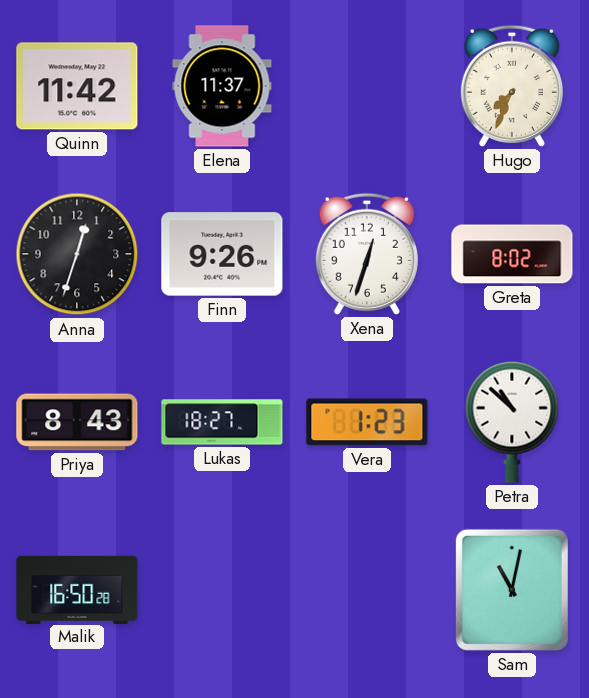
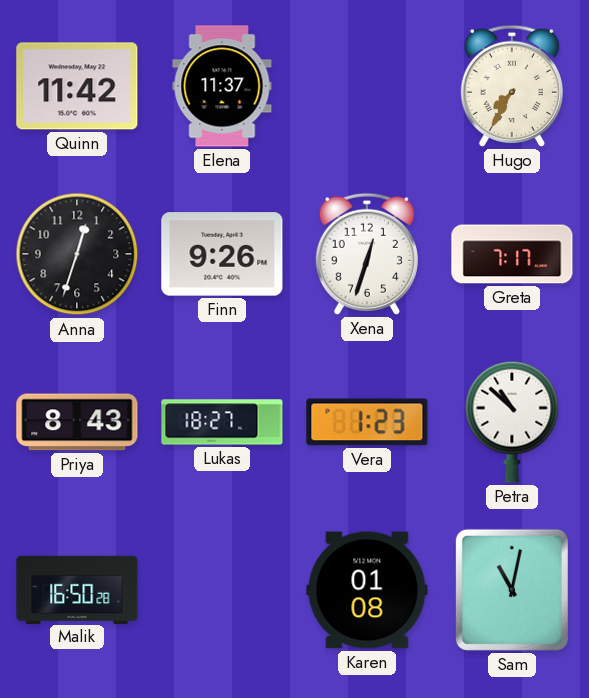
Hugo: 7:34 -> 7:35
Greta: 8:02 -> 7:17
Karen: none -> 01:08
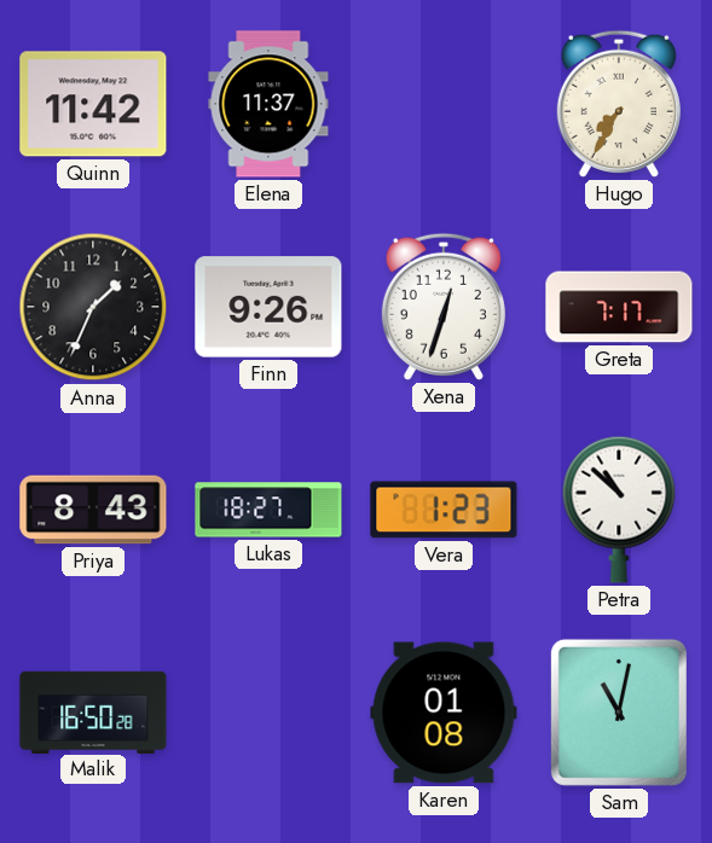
Anna: 12:33 -> 1:34
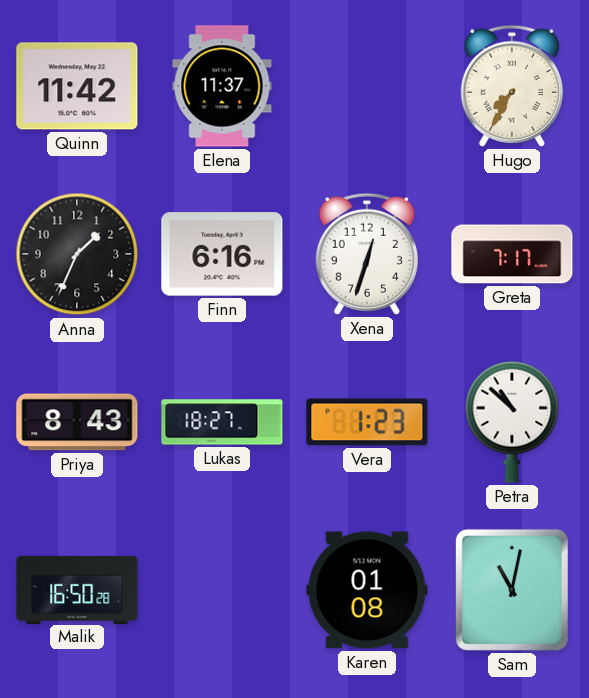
Finn: 9:26 -> 6:16
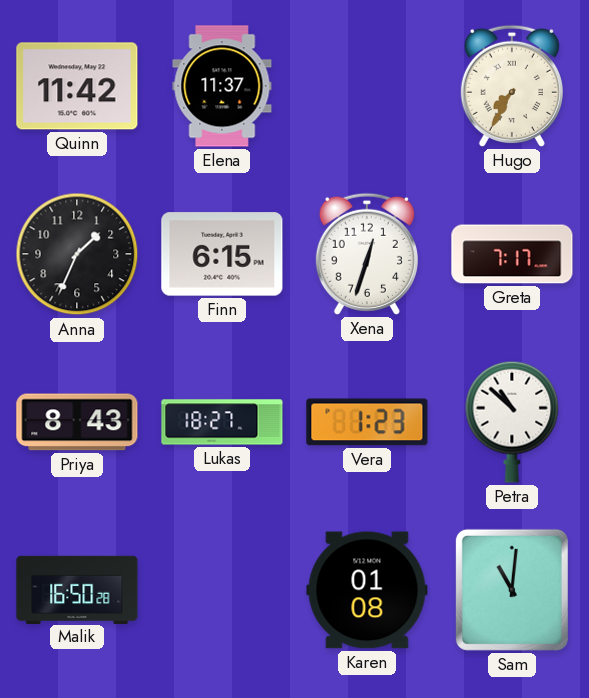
Finn: 6:16 -> 6:15
Sam: 11:02 -> 11:01
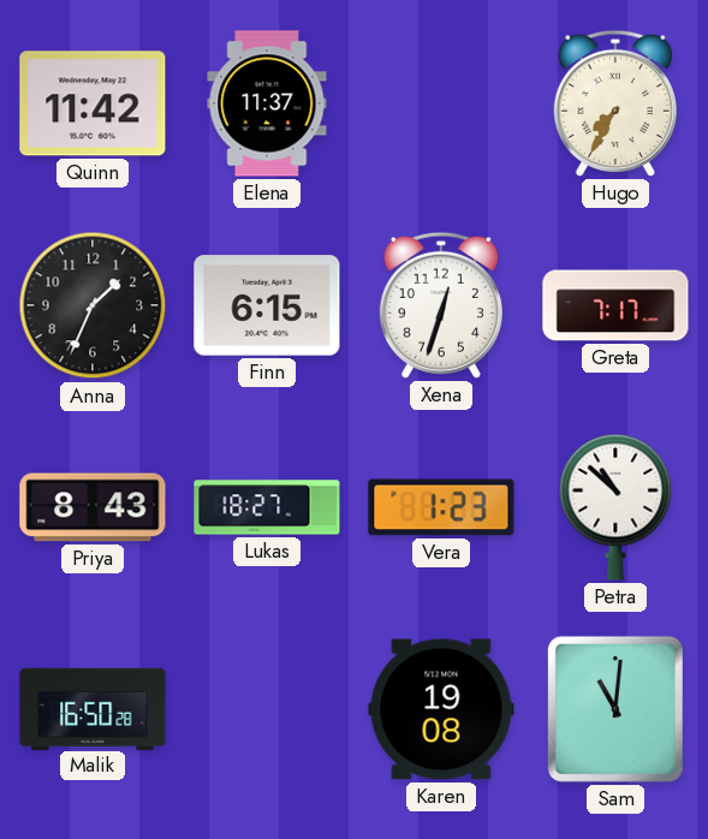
Karen: 01:08 -> 19:08
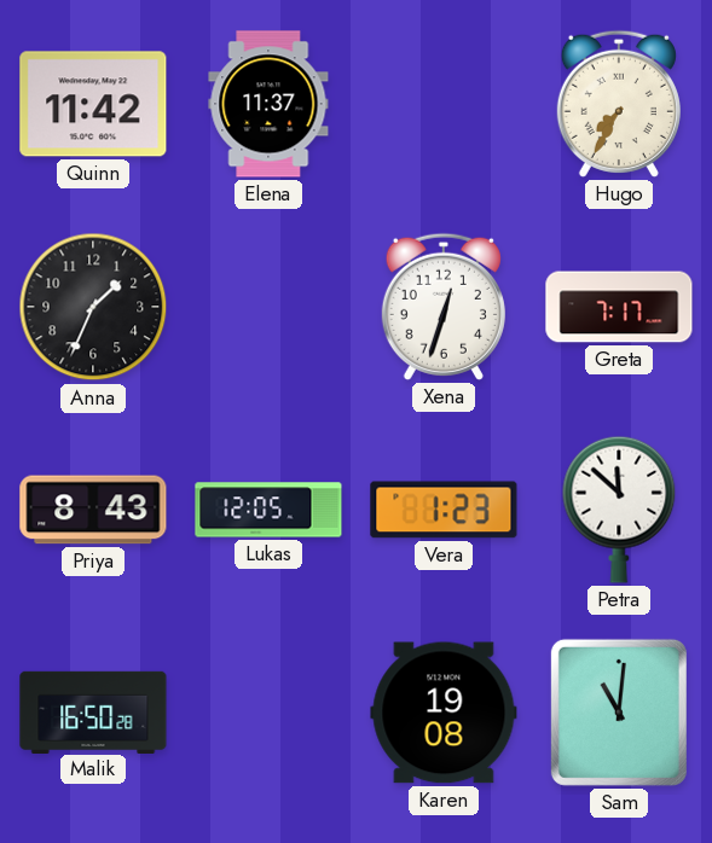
Finn: 6:15 -> none
Lukas: 18:27 -> 12:05
Petra: 10:52 -> 11:52
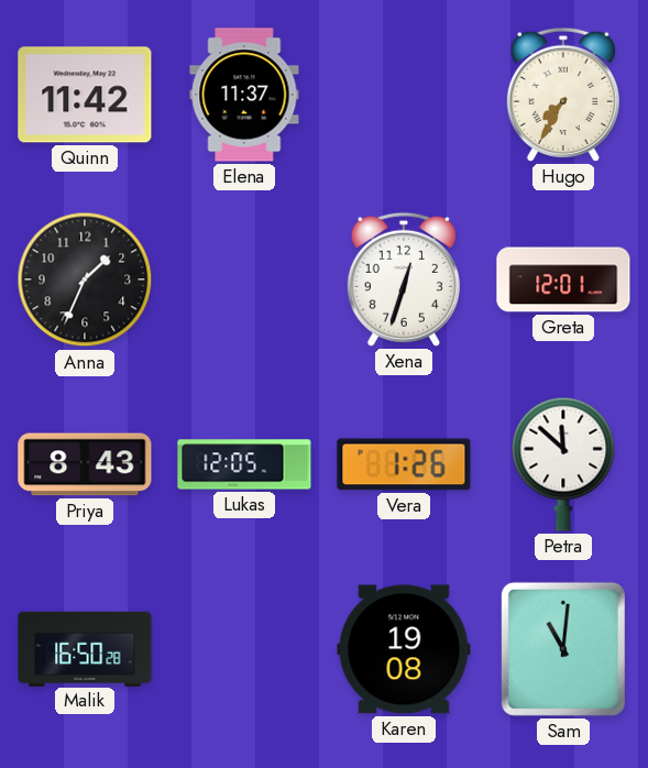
Greta: 7:17 -> 12:01
Vera: 1:23 -> 1:26
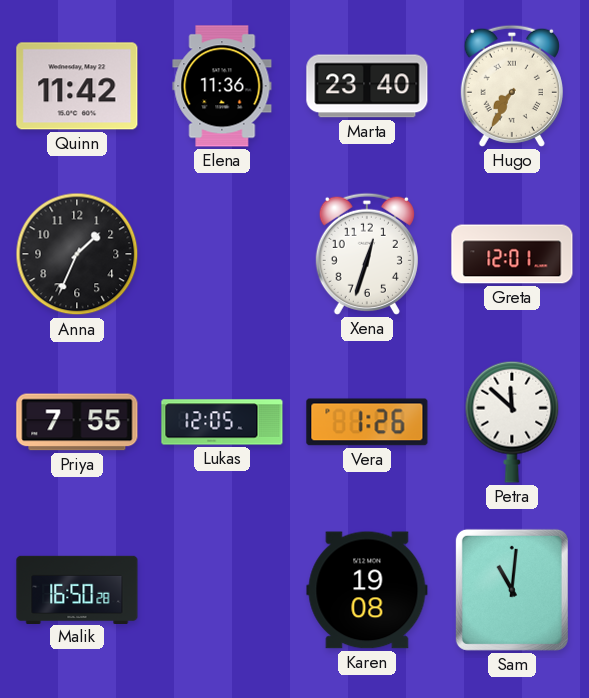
Elena: 11:37 -> 11:36
Marta: none -> 23:40
Priya: 8:43 -> 7:55
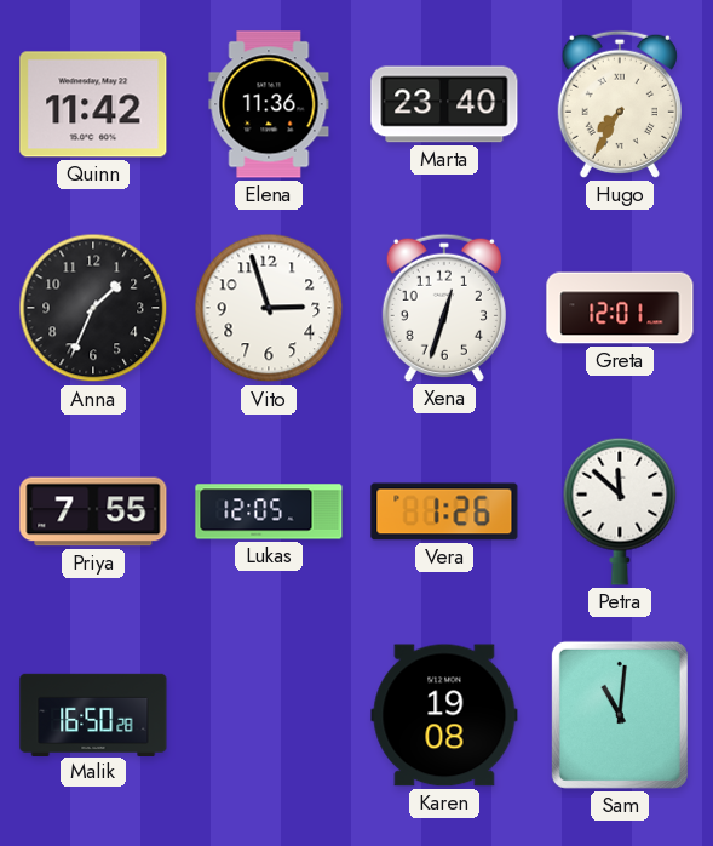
Vito: none -> 2:57
